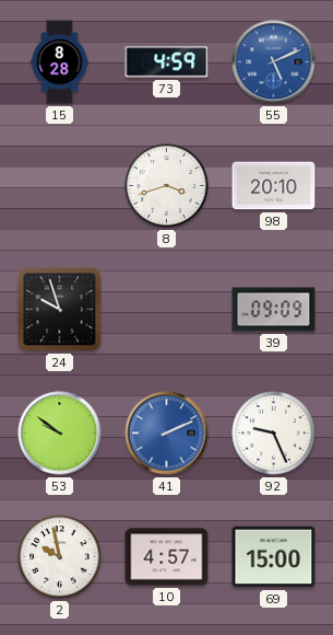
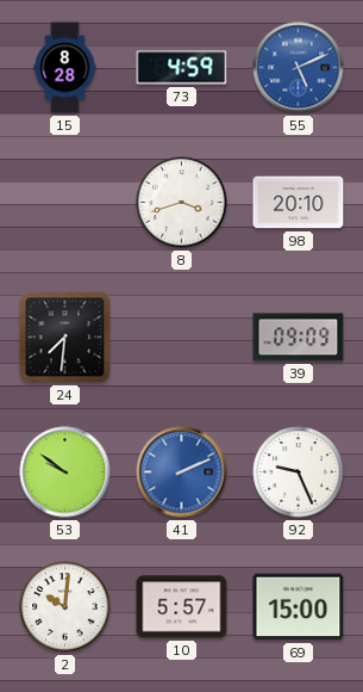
24: 9:57 -> 7:31
2: 9:58 -> 10:01
10: 4:57 -> 5:57
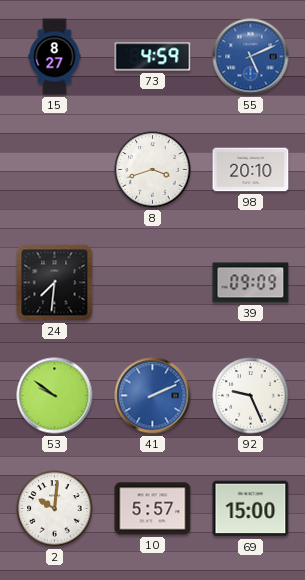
15: 8:28 -> 8:27
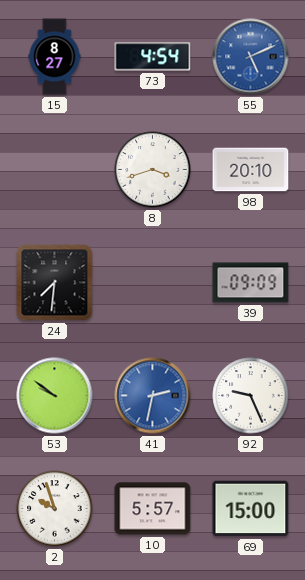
73: 4:59 -> 4:54
41: 2:11 -> 2:32
2: 10:01 -> 9:57
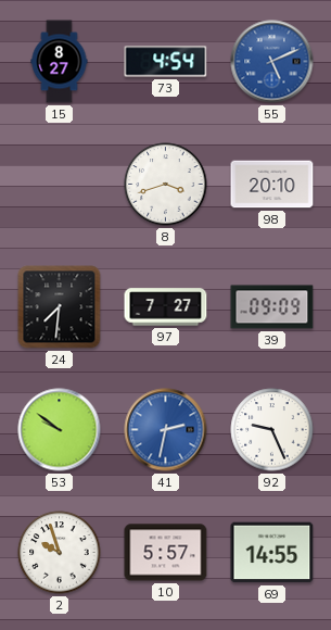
97: none -> 7:27
69: 15:00 -> 14:55
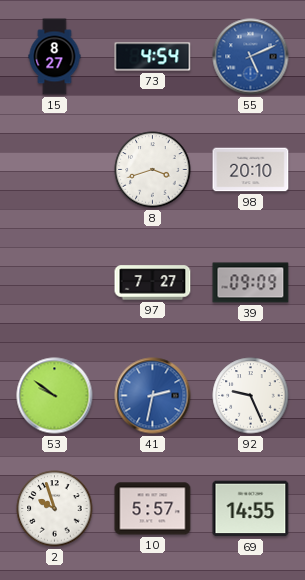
24: 7:31 -> none
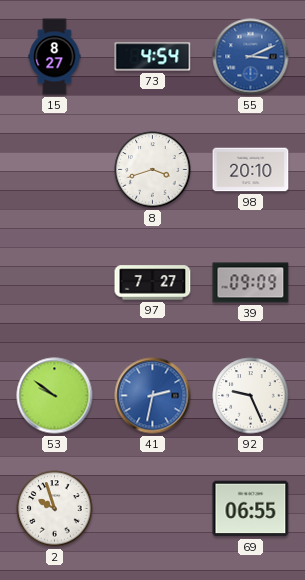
55: 5:11 -> 3:11
10: 5:57 -> none
69: 14:55 -> 06:55
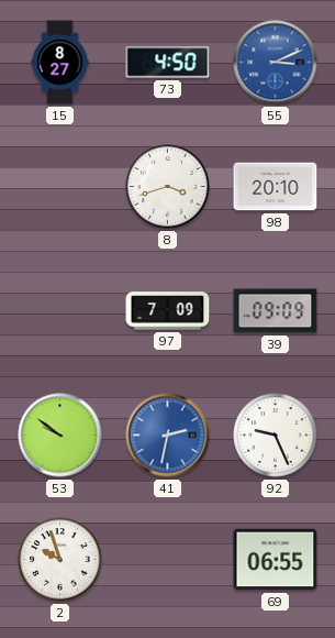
73: 4:54 -> 4:50
97: 7:27 -> 7:09
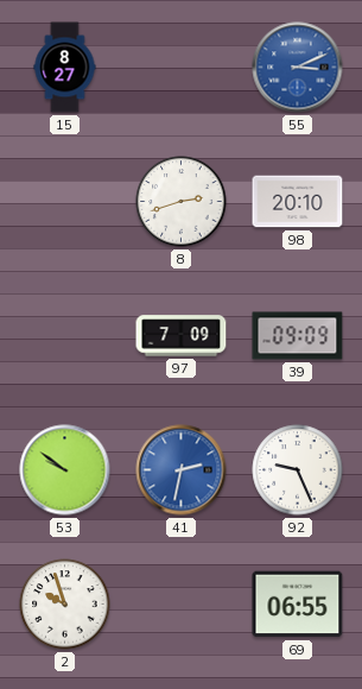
73: 4:50 -> none
8: 3:42 -> 2:42
